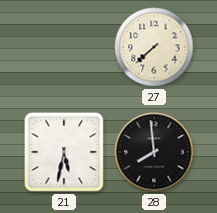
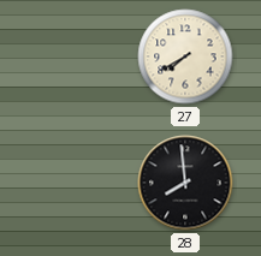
27: 7:38 -> 7:40
21: 5:32 -> none
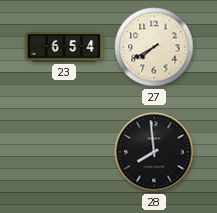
23: none -> 6:54
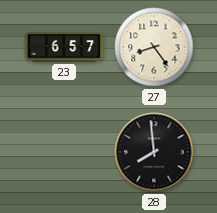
23: 6:54 -> 6:57
27: 7:40 -> 8:24
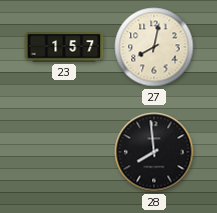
23: 6:57 -> 1:57
27: 8:24 -> 8:02
